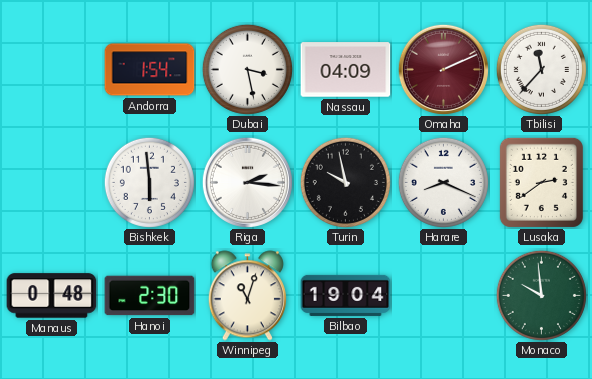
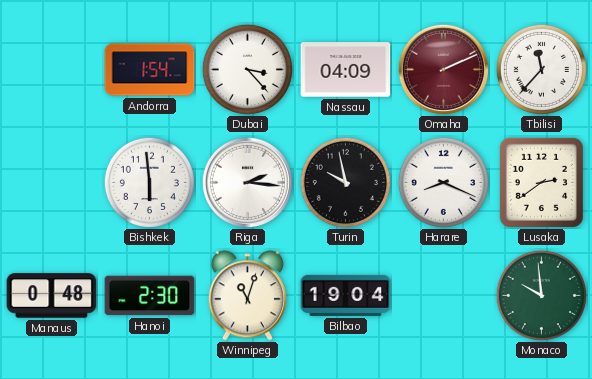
Dubai: 3:28 -> 3:23
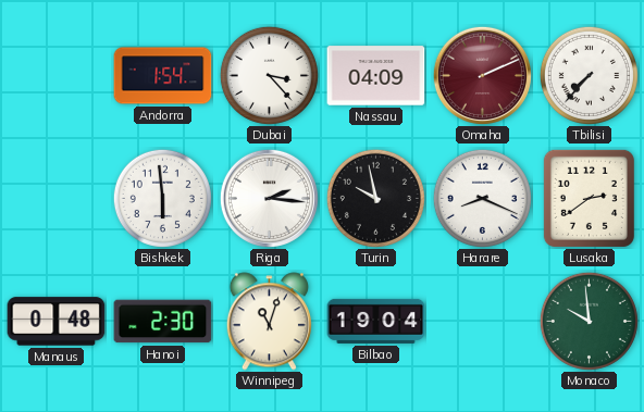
Tbilisi: 11:37 -> 7:37
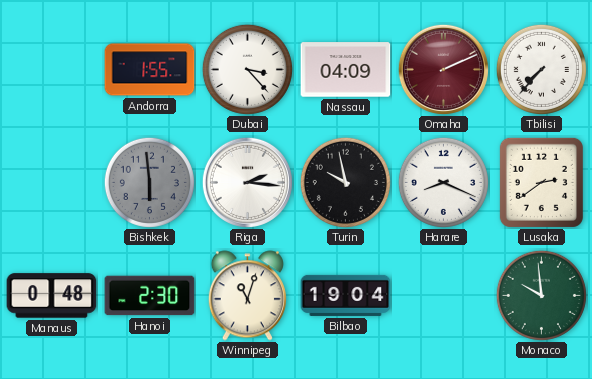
Andorra: 1:54 -> 1:55
Bishkek dial: white -> grey
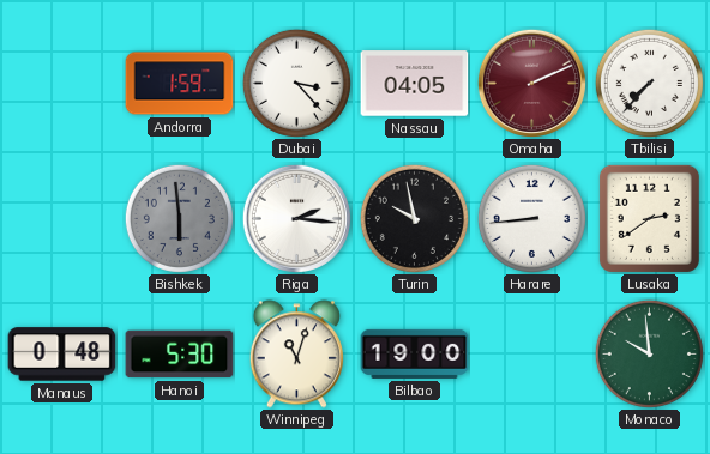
Andorra: 1:55 -> 1:59
Nassau: 04:09 -> 04:05
Harare: 8:19 -> 8:44
Hanoi: 2:30 -> 5:30
Bilbao: 19:04 -> 19:00
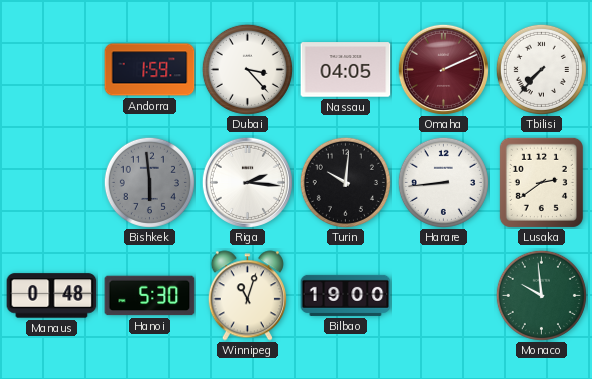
Turin: 9:58 -> 10:01
